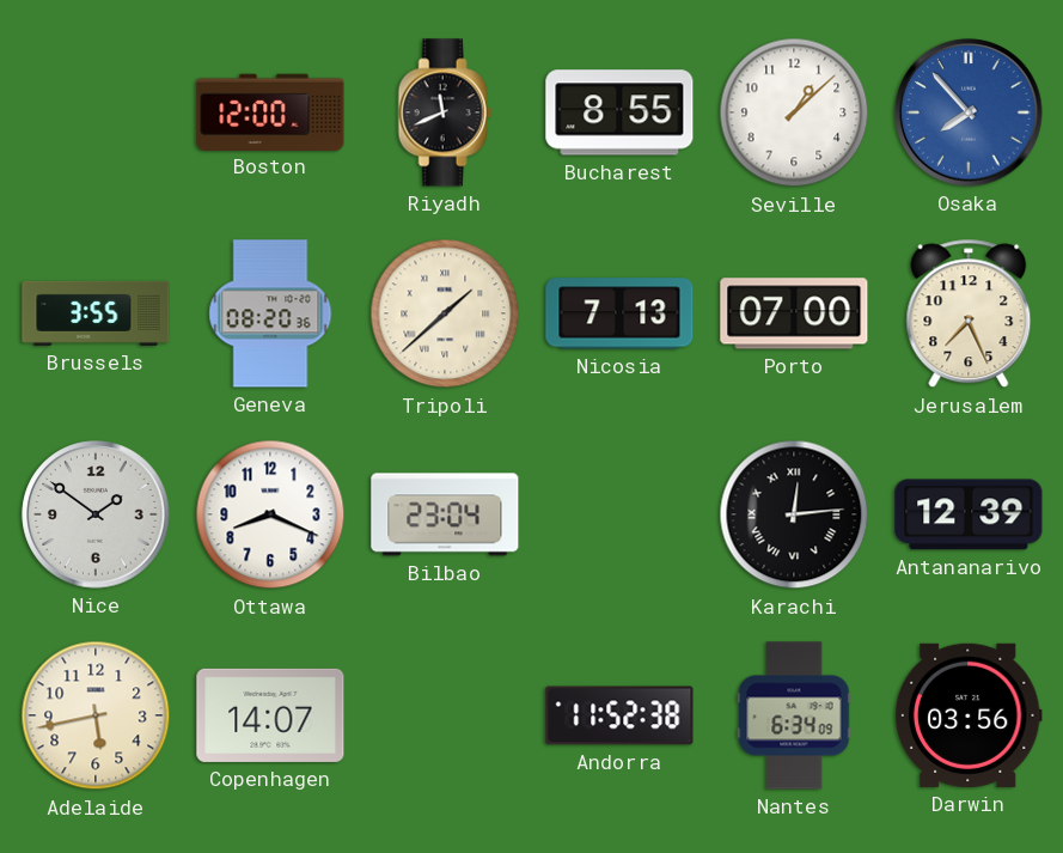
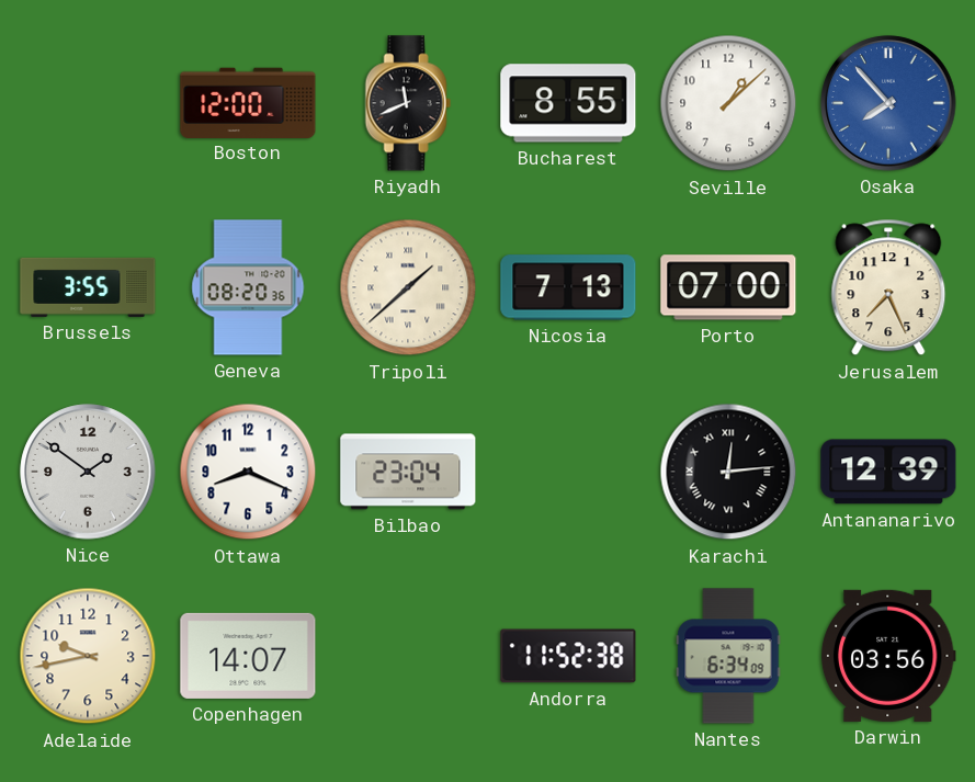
Adelaide: 5:43 -> 9:43
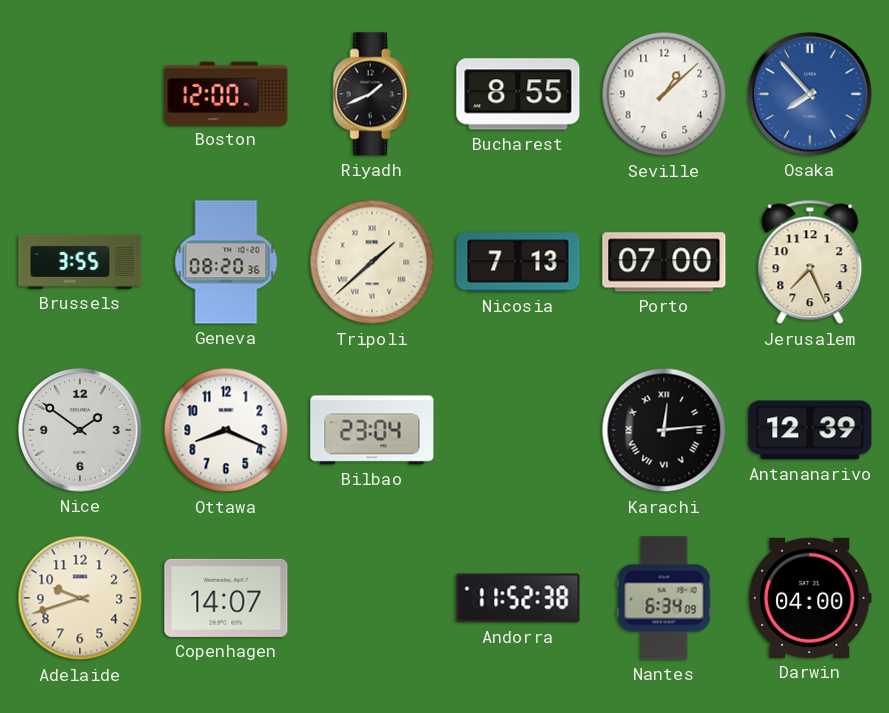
Riyadh: 11:41 -> 1:41
Adelaide: 9:43 -> 9:42
Darwin: 03:56 -> 04:00
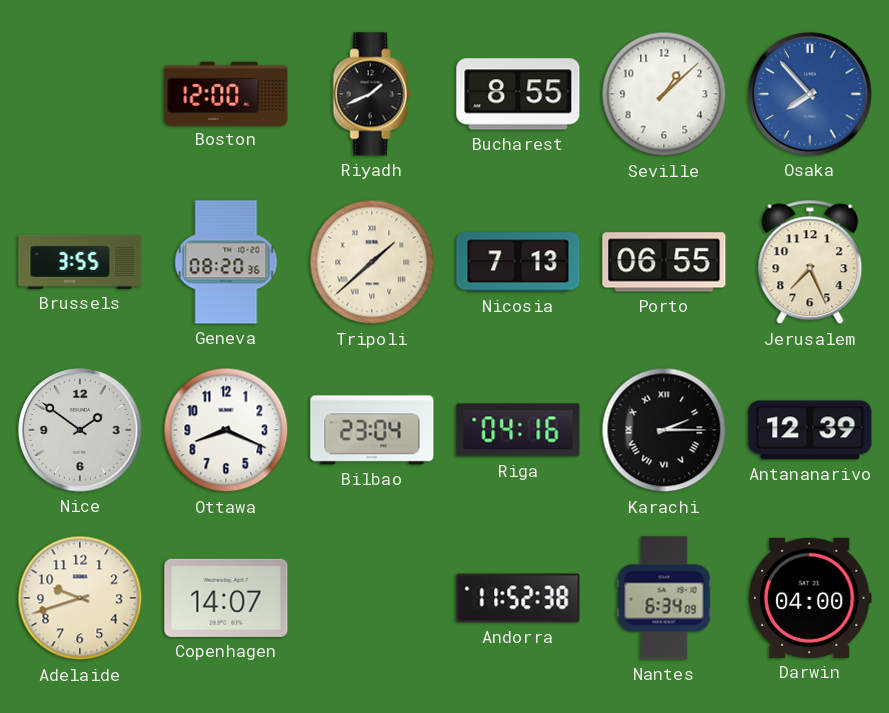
Porto: 07:00 -> 06:55
Riga: none -> 04:16
Karachi: 12:14 -> 2:15
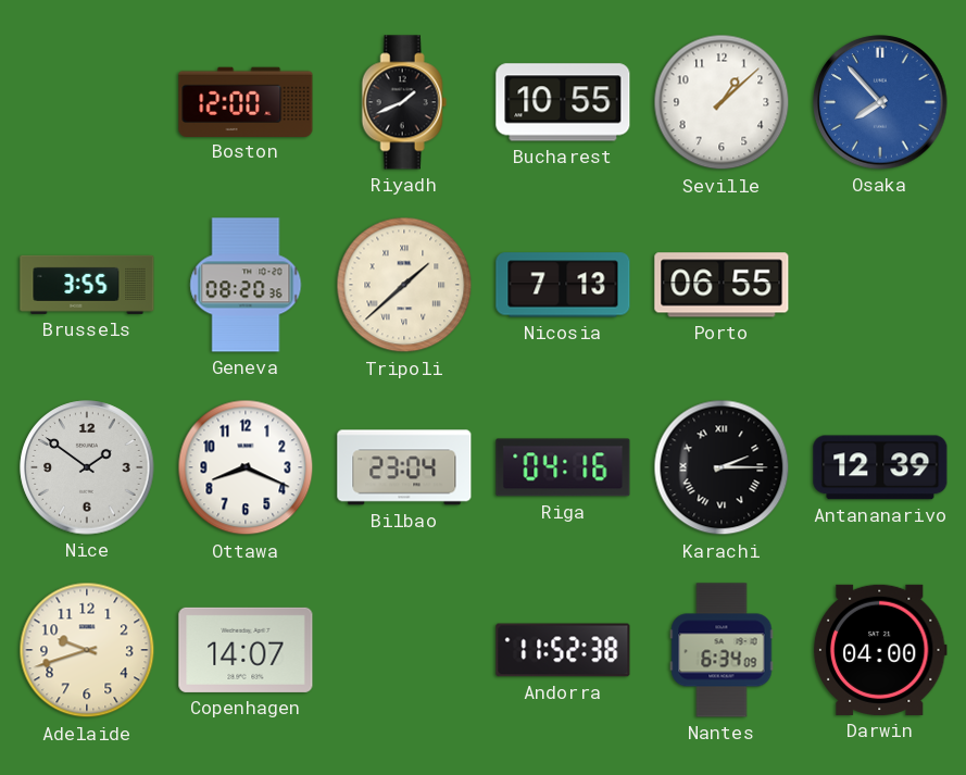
Bucharest: 8:55 -> 10:55
Jerusalem: 7:26 -> none
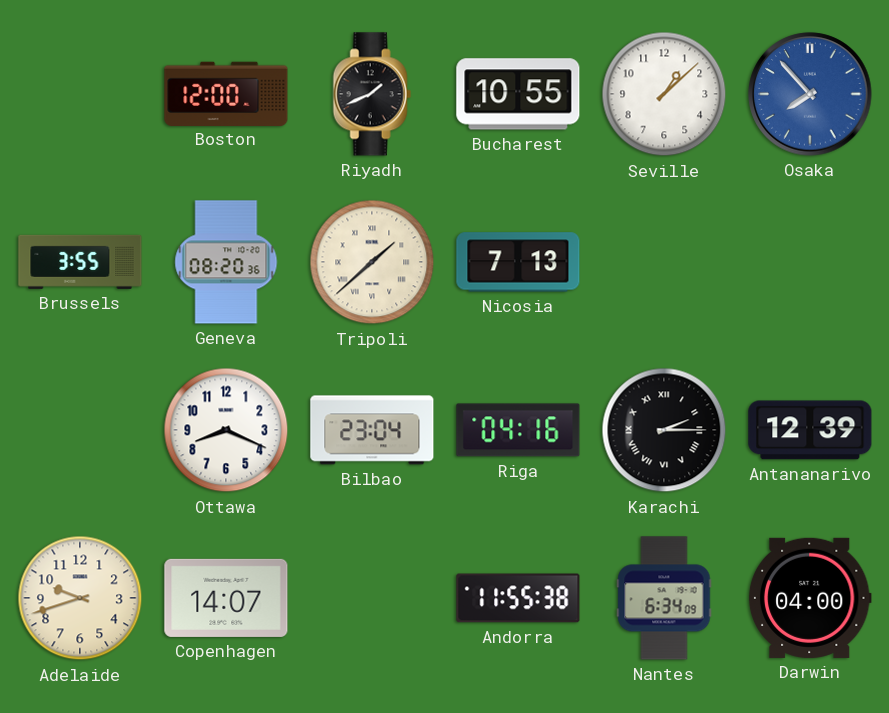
Porto: 06:55 -> none
Nice: 1:51 -> none
Andorra: 11:52 -> 11:55
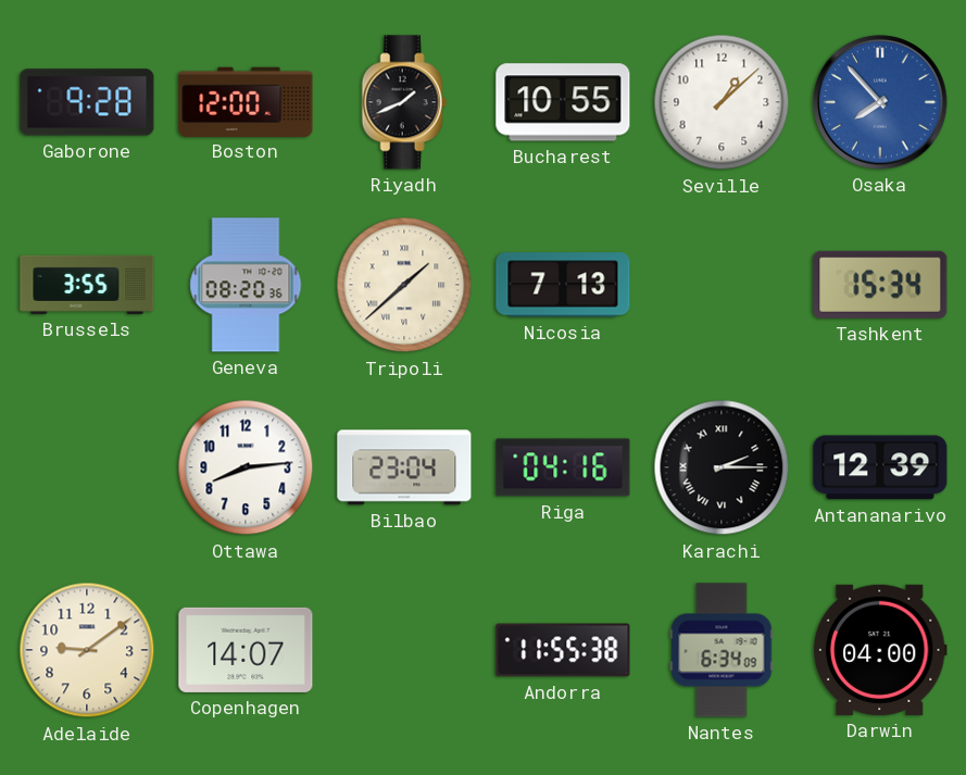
Gaborone: none -> 9:28
Tashkent: none -> 15:34
Ottawa: 8:19 -> 8:14
Adelaide: 9:42 -> 9:09
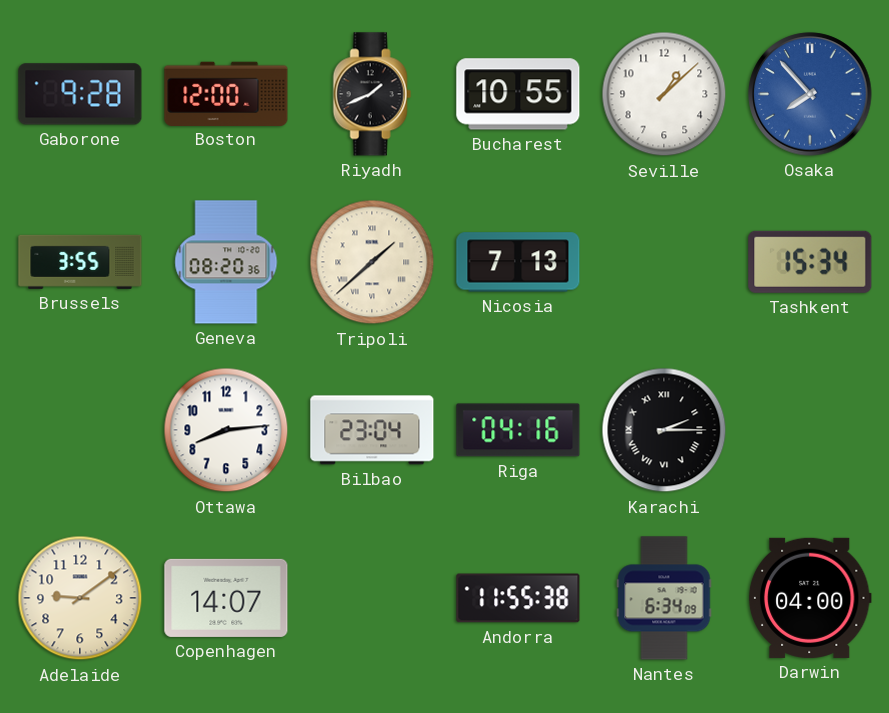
Antananarivo: 12:39 -> none
